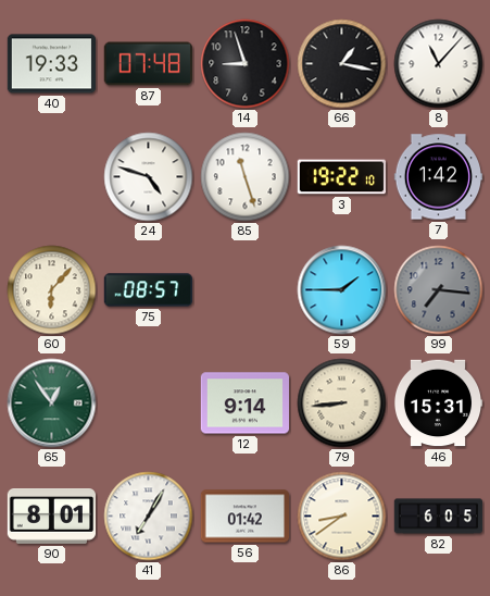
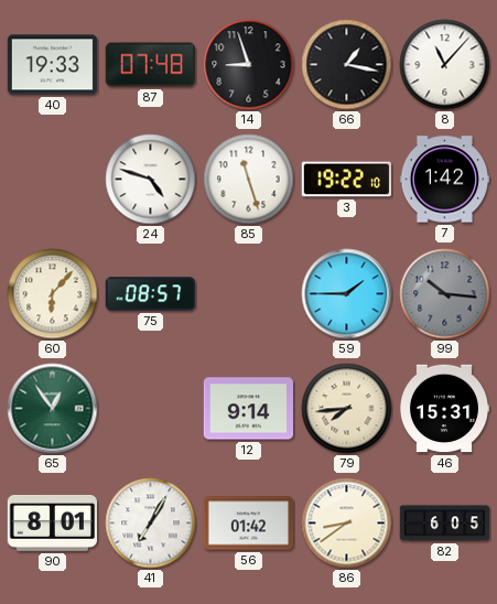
99: 7:16 -> 10:16
79: 8:44 -> 7:44
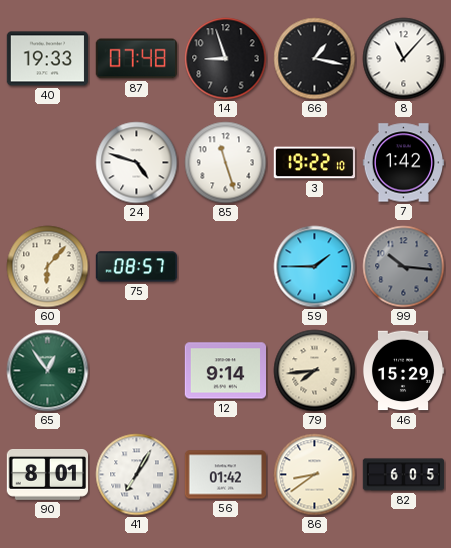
46: 15:31 -> 15:29
